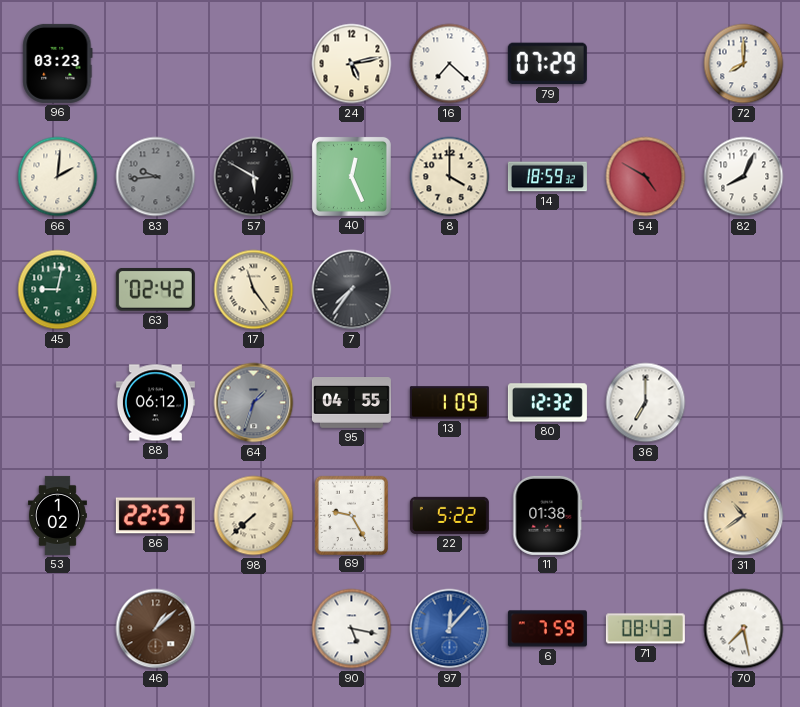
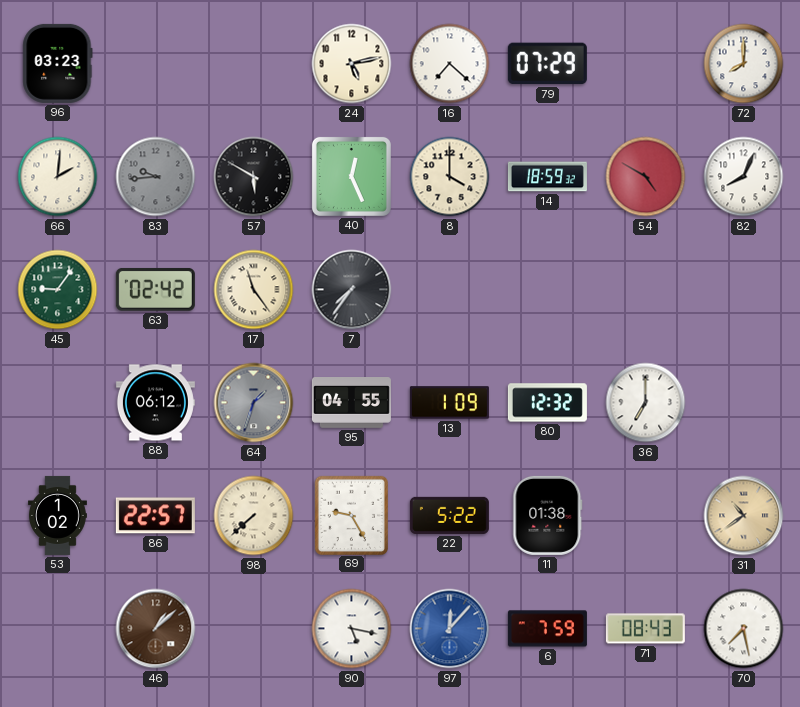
45: 9:02 -> 9:06
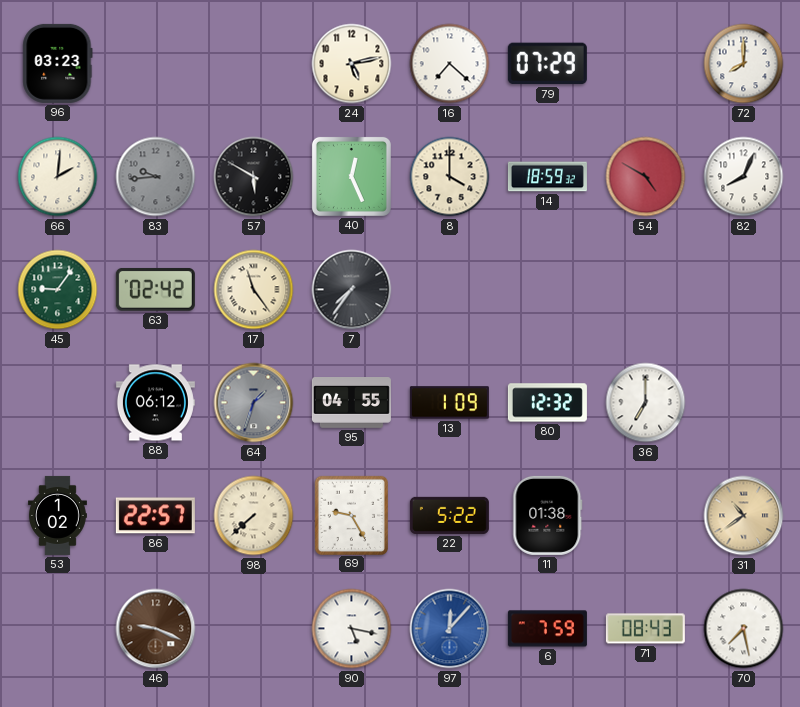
46: 1:08 -> 9:19
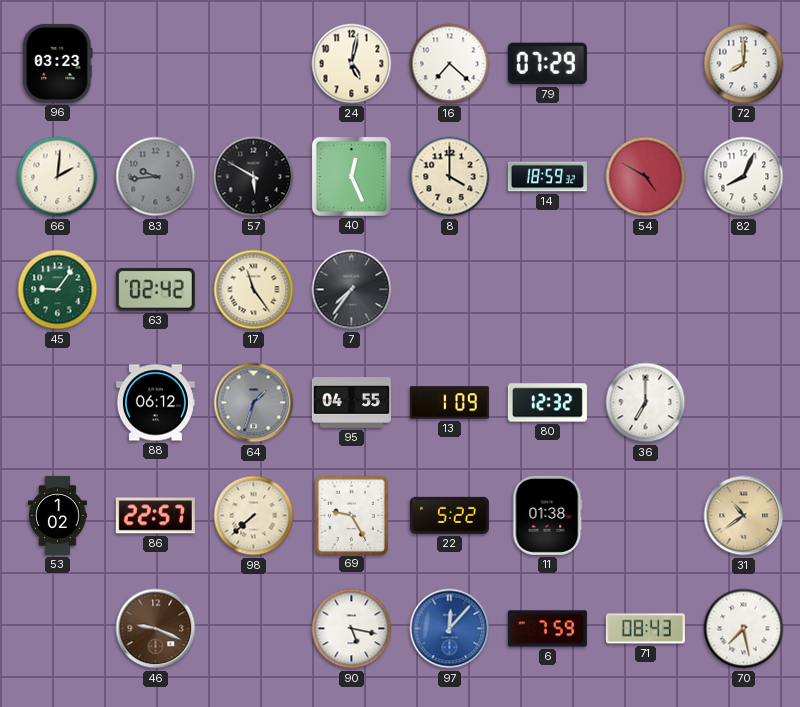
24: 5:13 -> 5:02
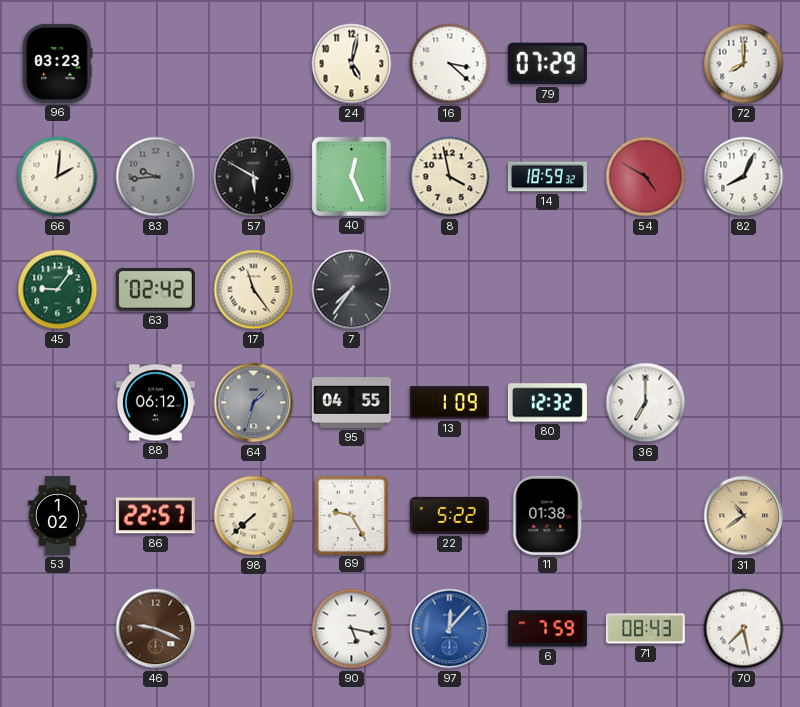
16: 7:22 -> 3:22
8: 4:00 -> 3:58
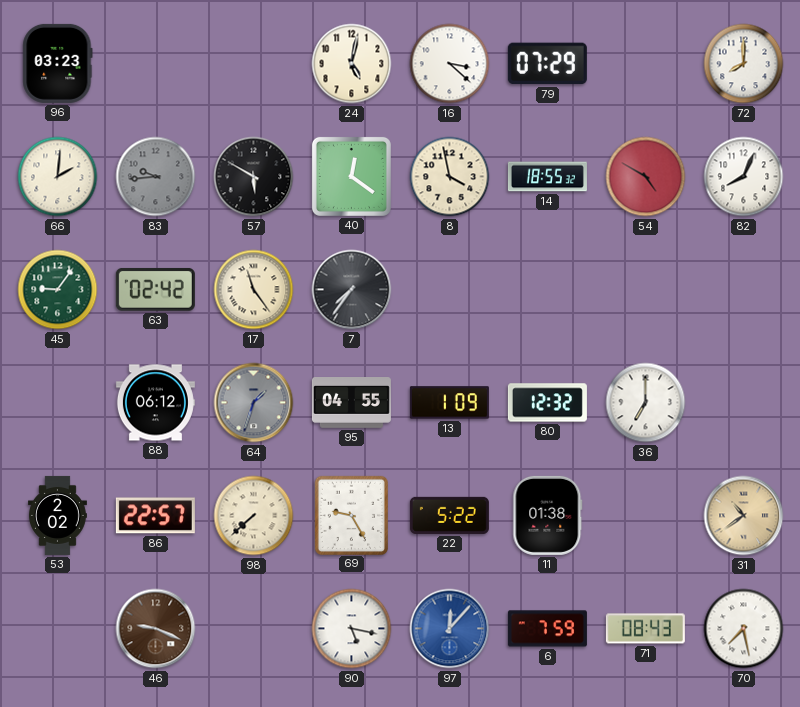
40: 12:26 -> 12:21
14: 18:59 -> 18:55
53: 1:02 -> 2:02
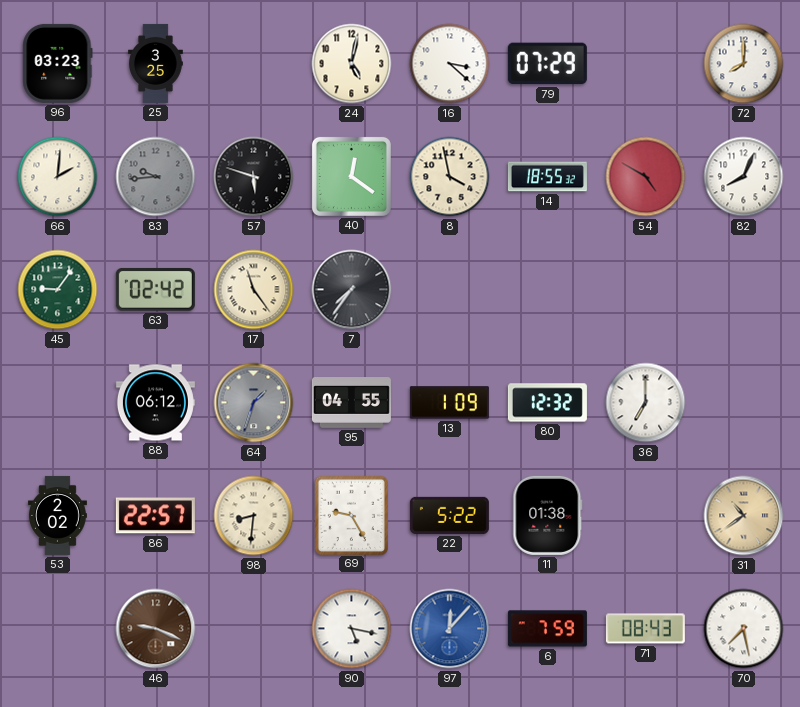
25: none -> 3:25
57: 5:50 -> 5:48
98: 7:38 -> 8:31
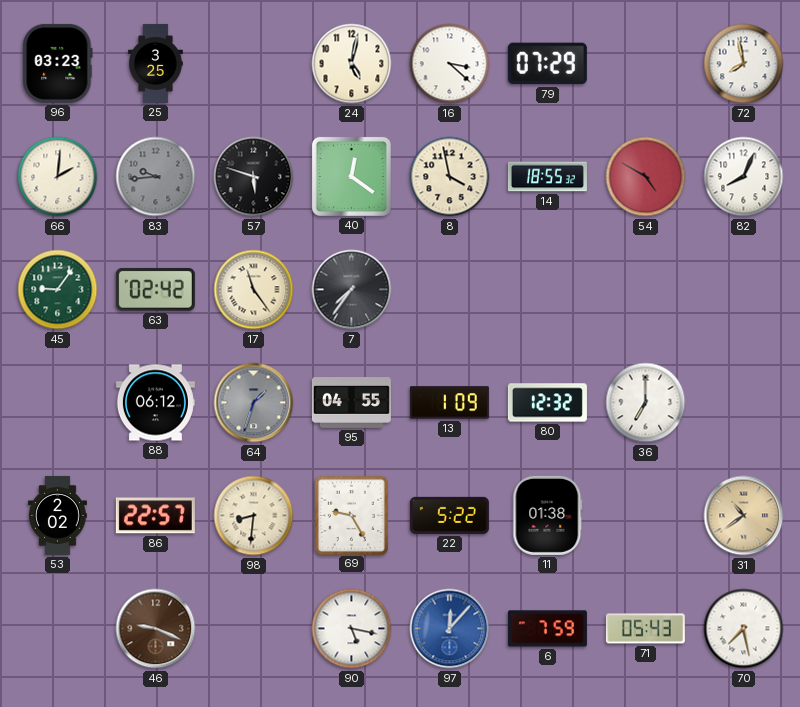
72: 8:00 -> 7:58
71: 08:43 -> 05:43
